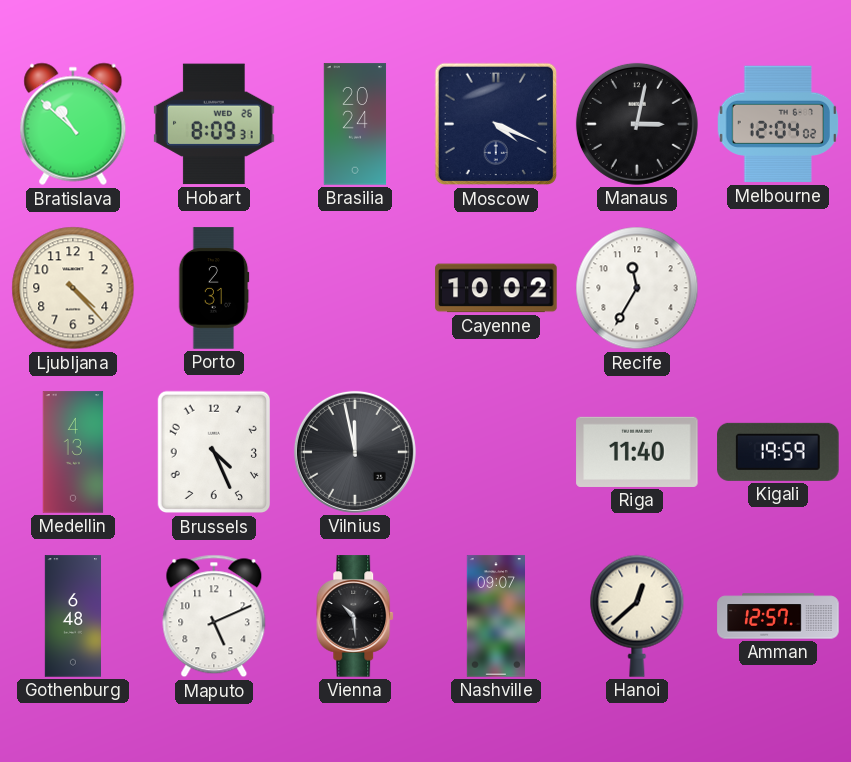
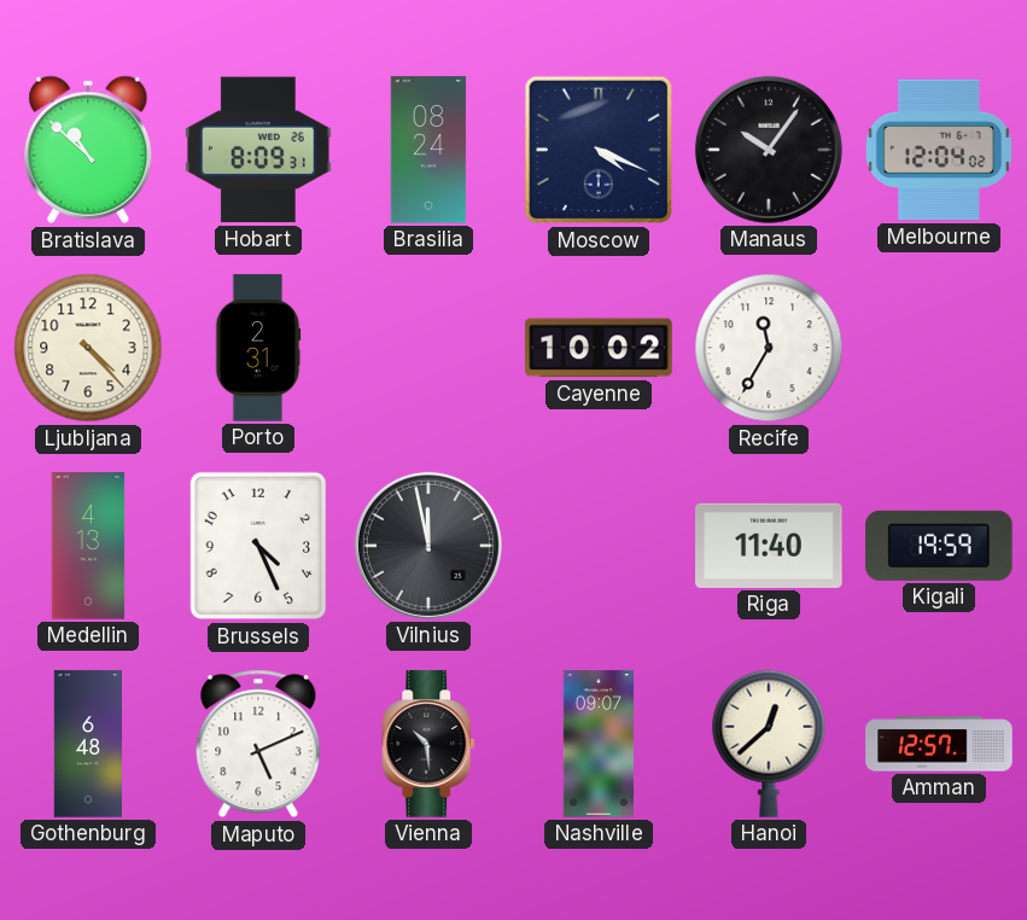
Brasilia: 20:24 -> 08:24
Manaus: 3:02 -> 10:06
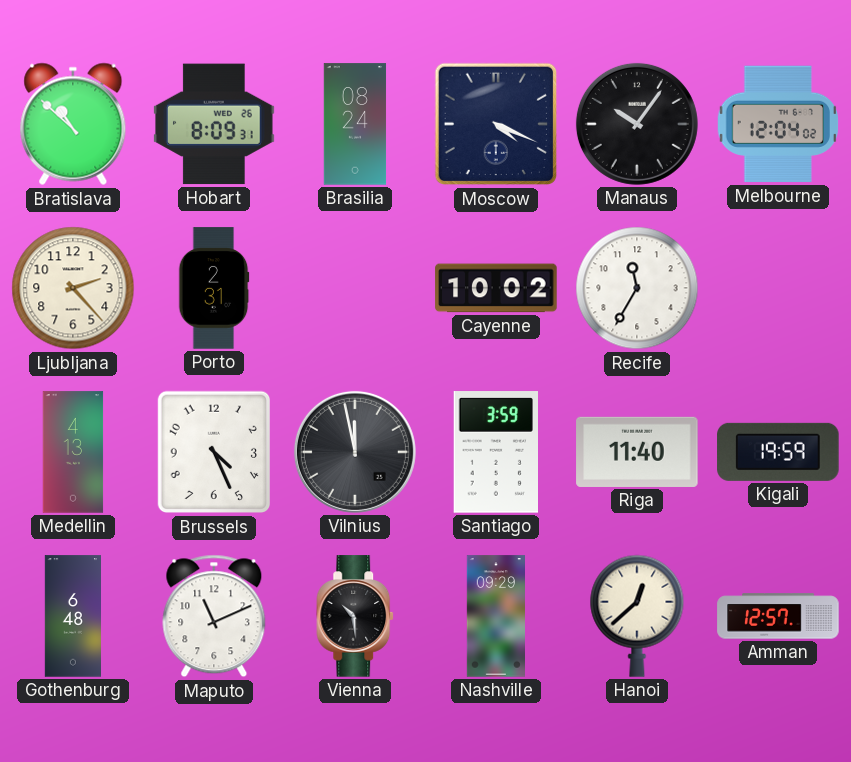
Ljubljana: 4:23 -> 2:23
Santiago: none -> 3:59
Maputo: 5:11 -> 11:11
Nashville: 09:07 -> 09:29
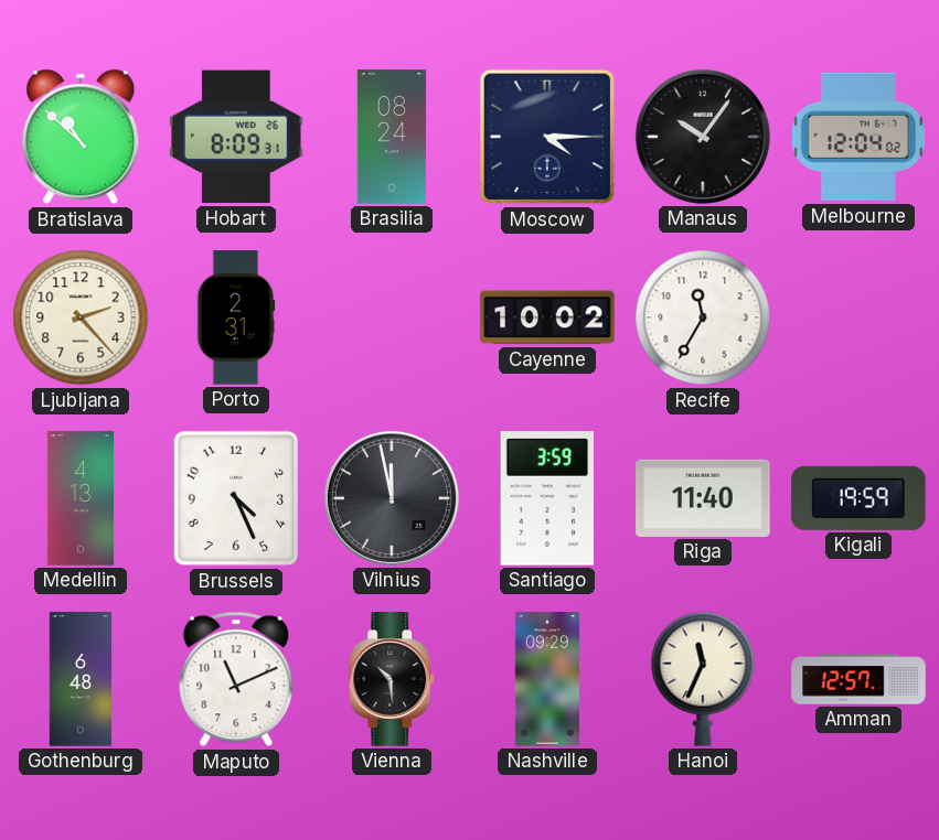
Moscow: 4:19 -> 4:15
Hanoi: 12:38 -> 11:34
